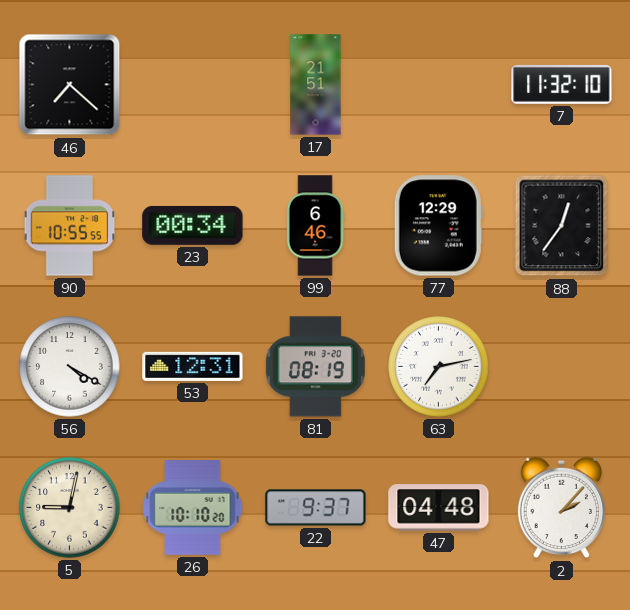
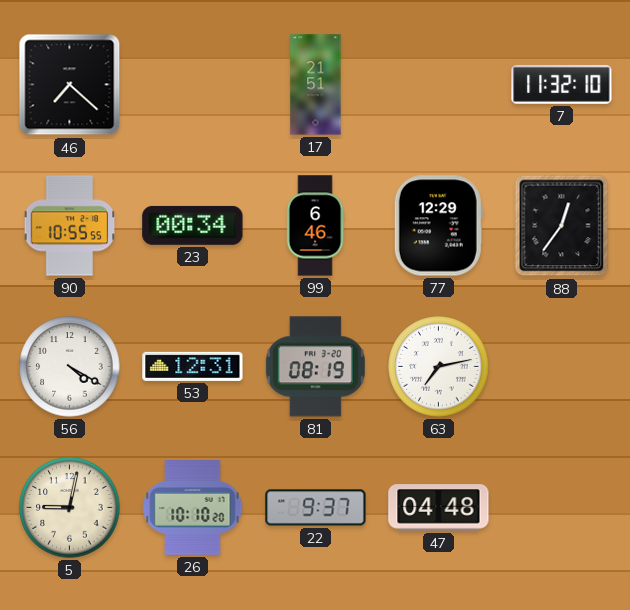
2: 2:07 -> none
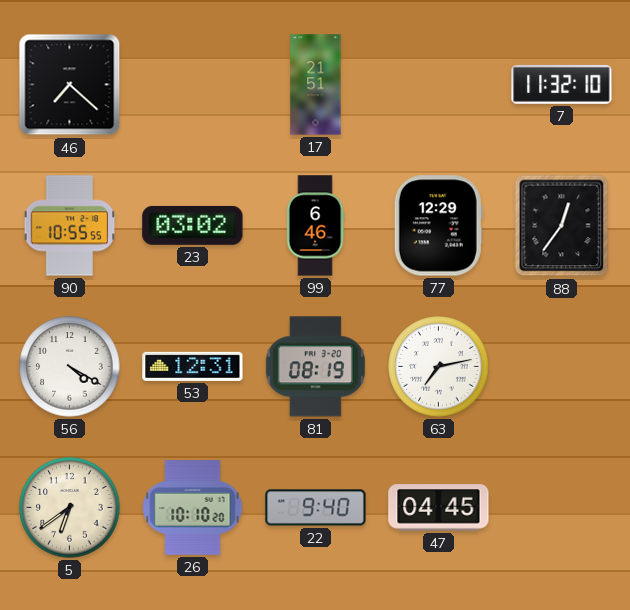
23: 00:34 -> 03:02
5: 9:02 -> 6:39
22: 9:37 -> 9:40
47: 04:48 -> 04:45
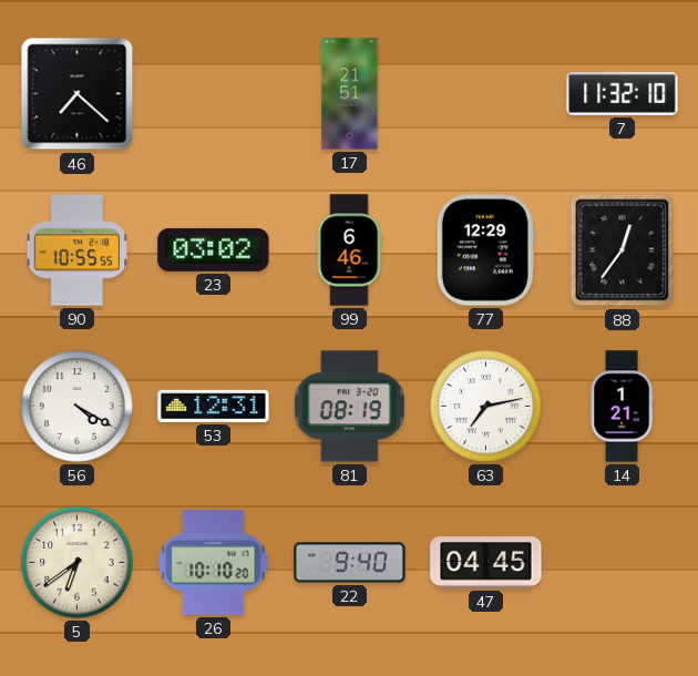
14: none -> 1:21
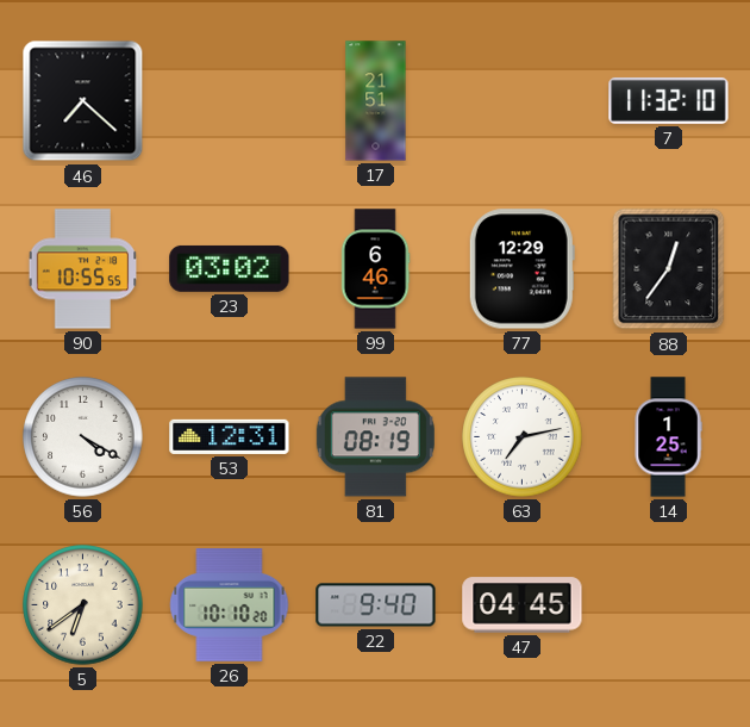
14: 1:21 -> 1:25
